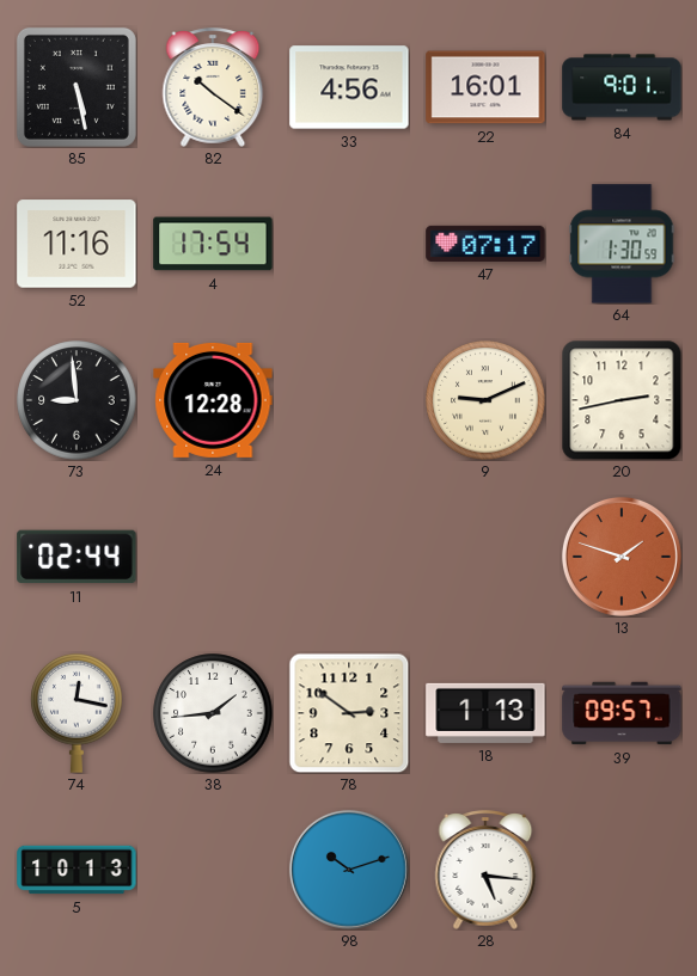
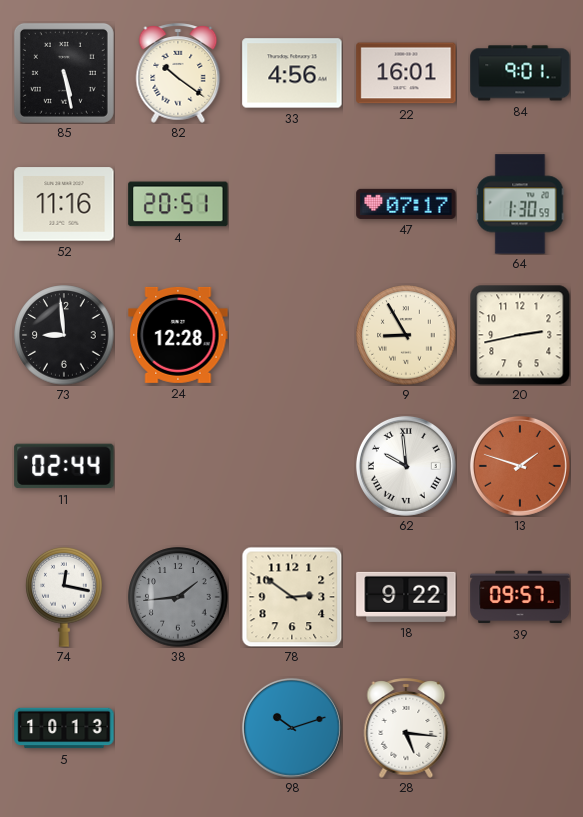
4: 17:54 -> 20:51
9: 9:11 -> 8:55
62: none -> 9:59
38 dial: white -> grey
18: 1:13 -> 9:22
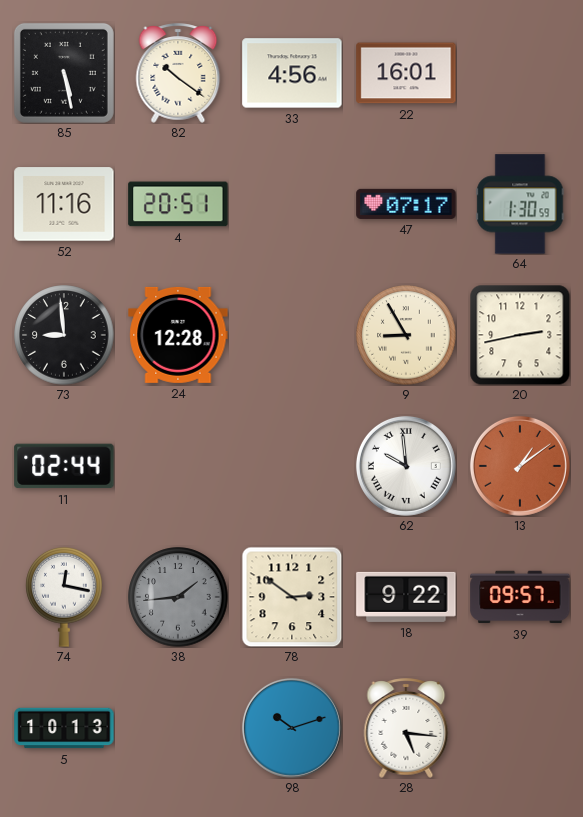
84: 9:01 -> none
13: 1:48 -> 1:09
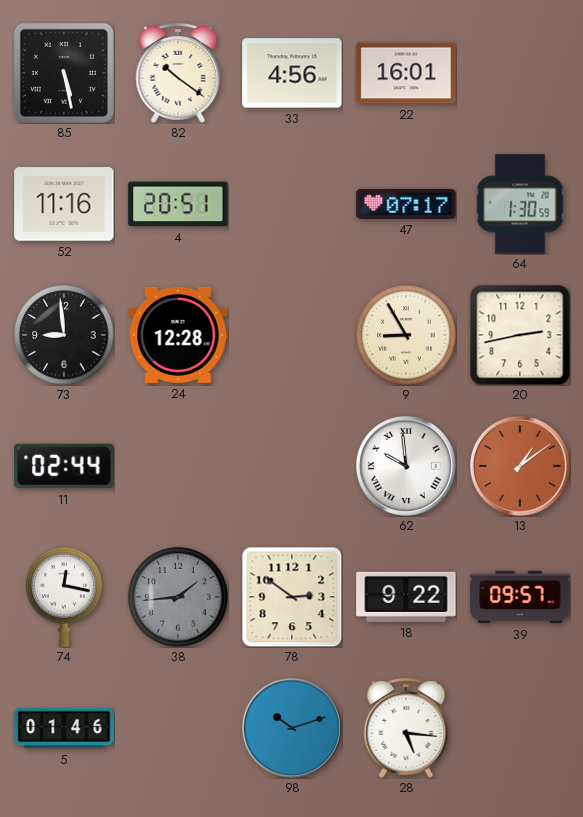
5: 10:13 -> 01:46
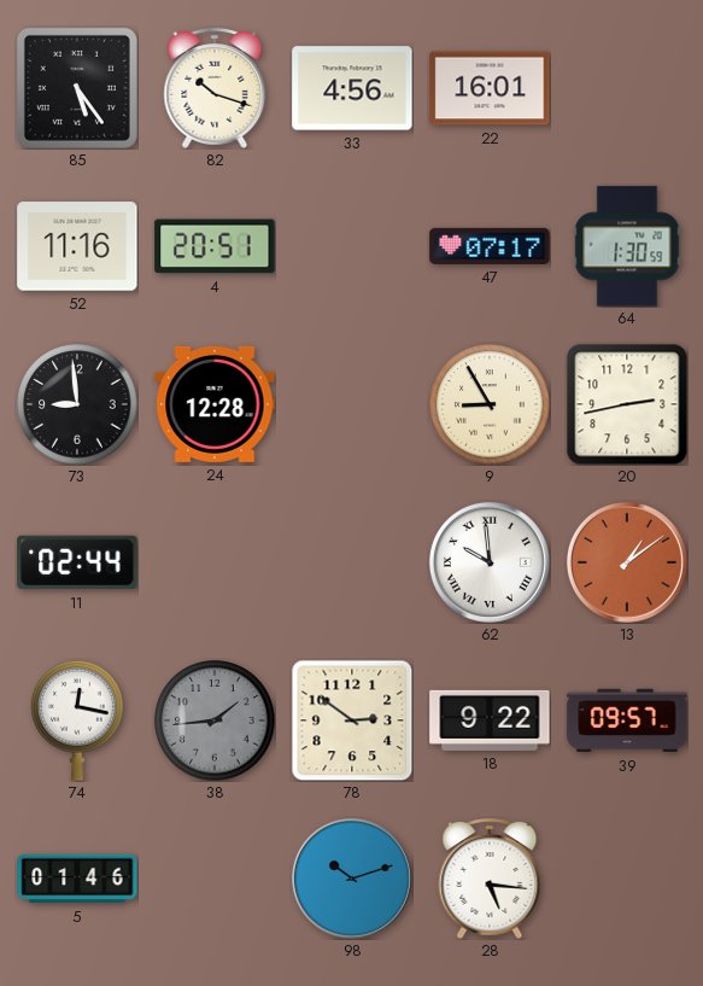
85: 5:28 -> 5:24
82: 10:21 -> 10:18
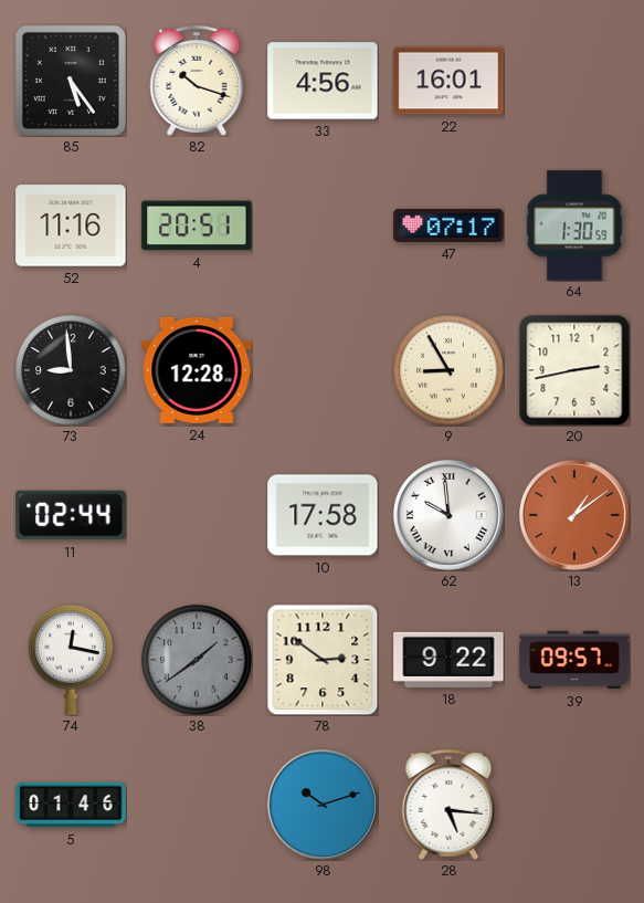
10: none -> 17:58
38: 1:44 -> 1:39
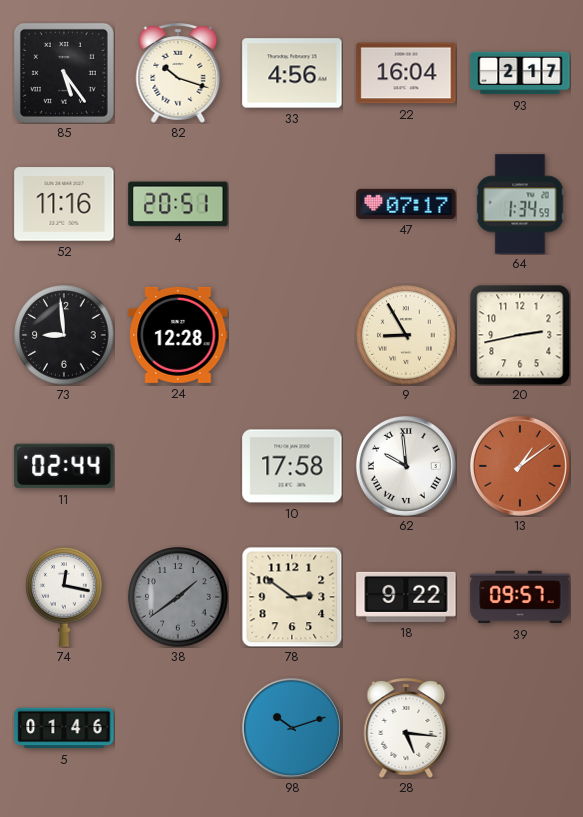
22: 16:01 -> 16:04
93: none -> 2:17
64: 1:30 -> 1:34
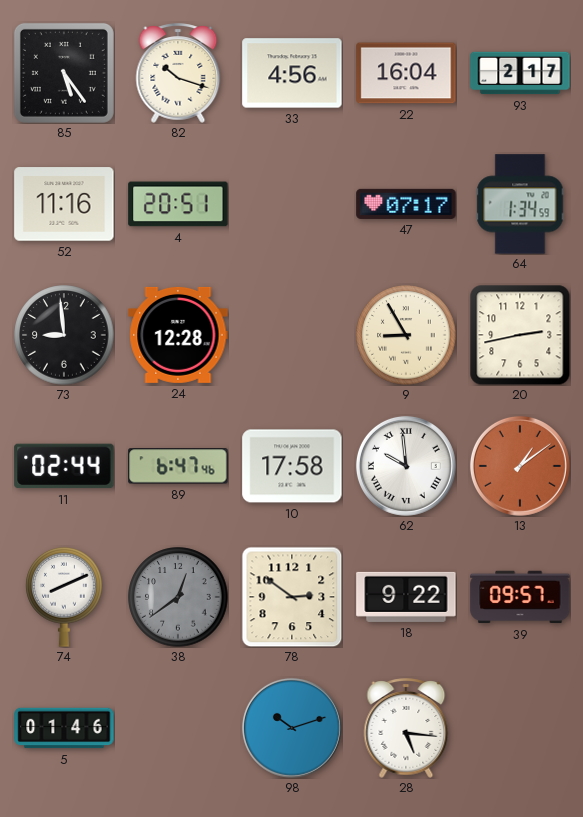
89: none -> 6:47
74: 12:17 -> 8:11
38: 1:39 -> 12:39
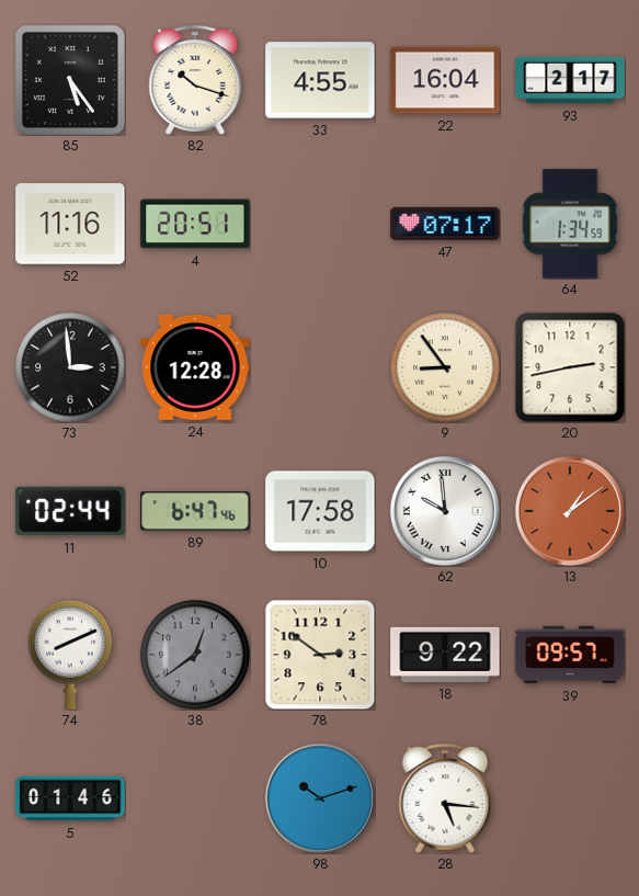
33: 4:56 -> 4:55
73: 8:59 -> 2:59
9: 8:55 -> 8:54
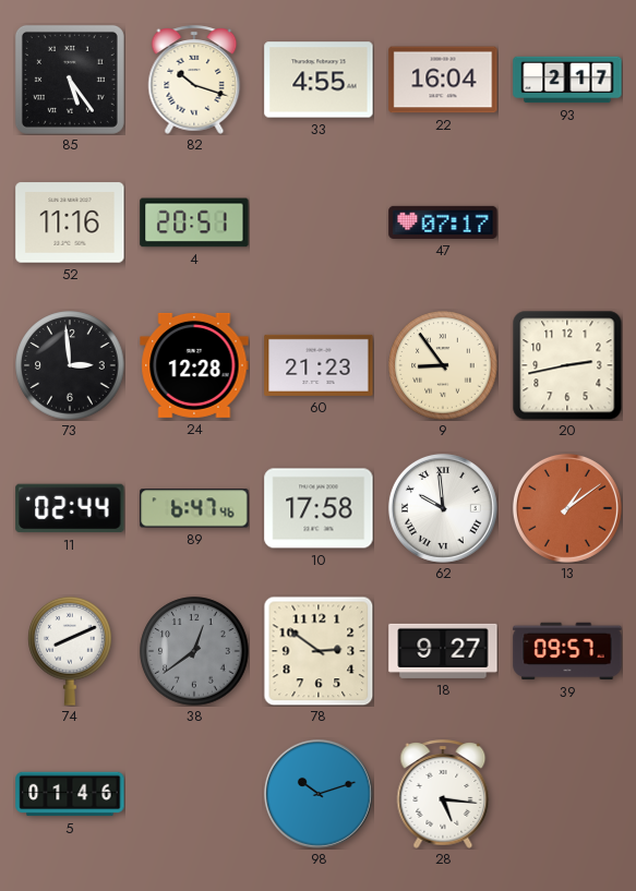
64: 1:34 -> none
60: none -> 21:23
18: 9:22 -> 9:27
